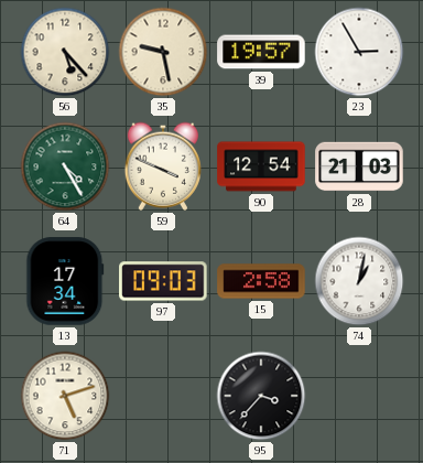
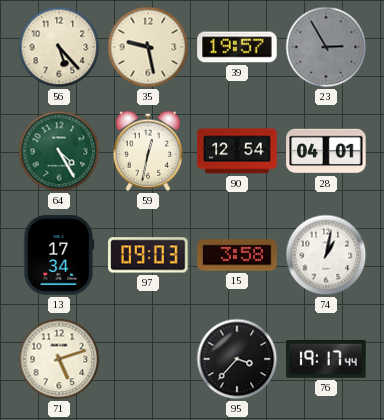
23 dial: white -> grey
59: 3:49 -> 12:32
28: 21:03 -> 04:01
15: 2:58 -> 3:58
76: none -> 19:17
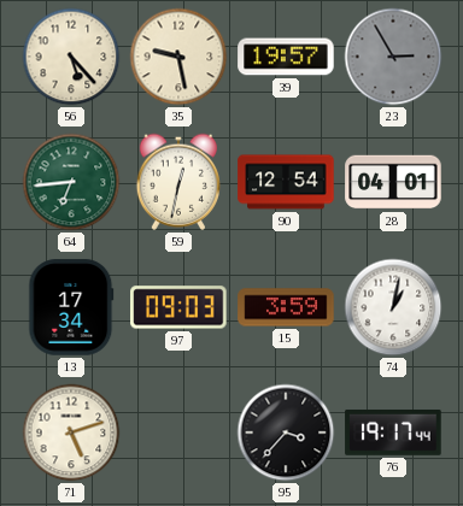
64: 4:25 -> 6:44
15: 3:58 -> 3:59
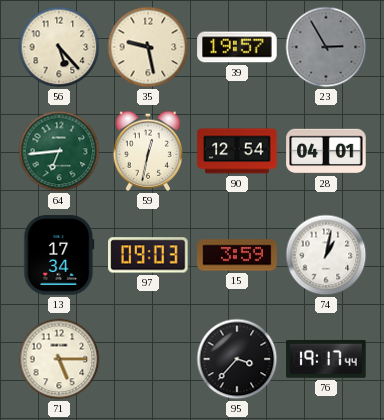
71: 5:12 -> 5:15
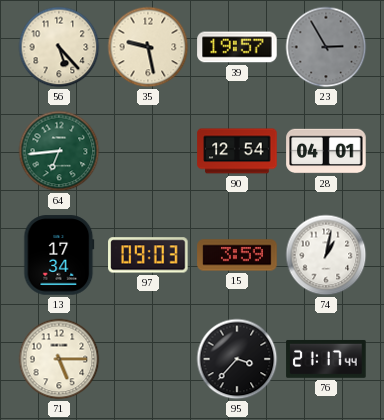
59: 12:32 -> none
76: 19:17 -> 21:17
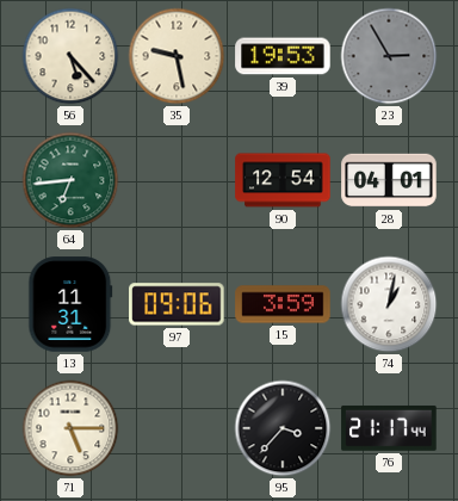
39: 19:57 -> 19:53
13: 17:34 -> 11:31
97: 09:03 -> 09:06
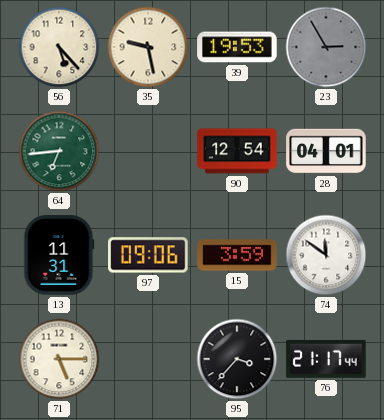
74: 1:02 -> 11:51
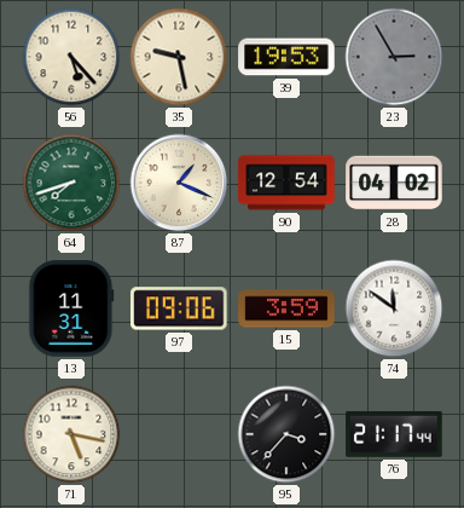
64: 6:44 -> 7:42
87: none -> 1:19
28: 04:01 -> 04:02
71: 5:15 -> 5:17
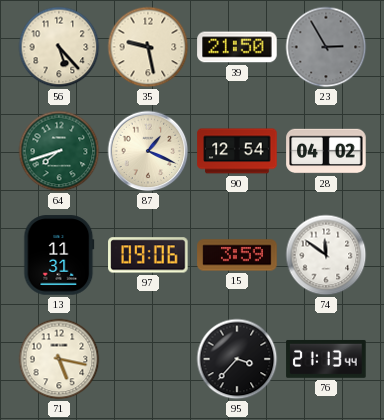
39: 19:53 -> 21:50
76: 21:17 -> 21:13
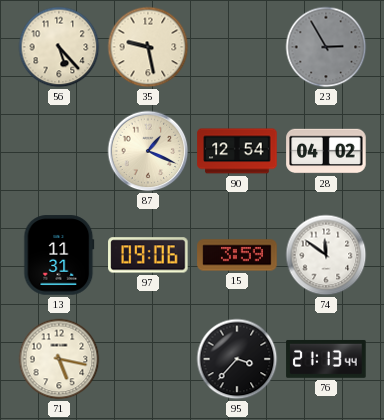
39: 21:50 -> none
64: 7:42 -> none
